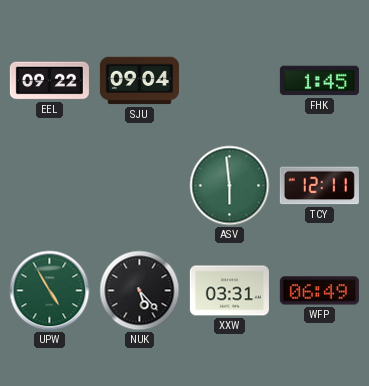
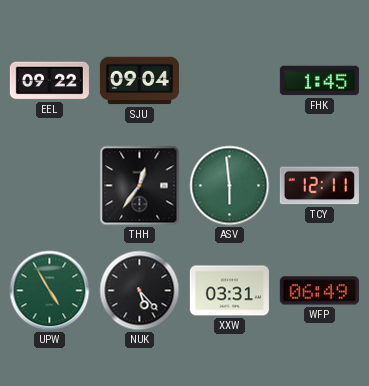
THH: none -> 12:36
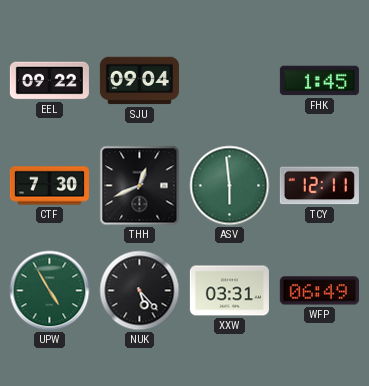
CTF: none -> 7:30
THH: 12:36 -> 12:41
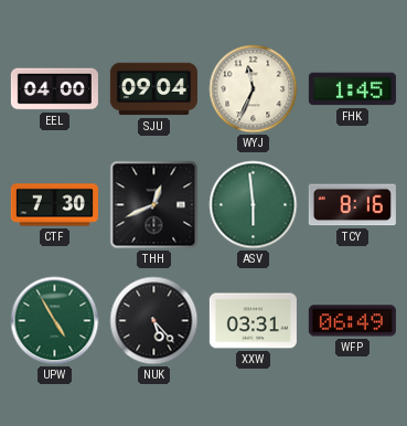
EEL: 09:22 -> 04:00
WYJ: none -> 11:34
TCY: 12:11 -> 8:16
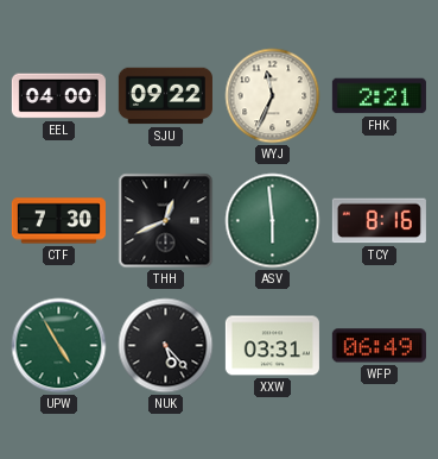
SJU: 09:04 -> 09:22
FHK: 1:45 -> 2:21
